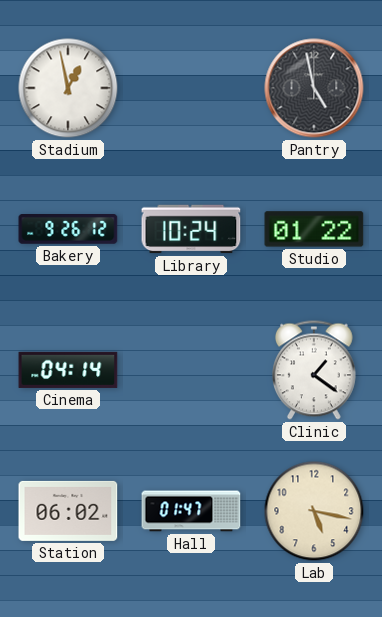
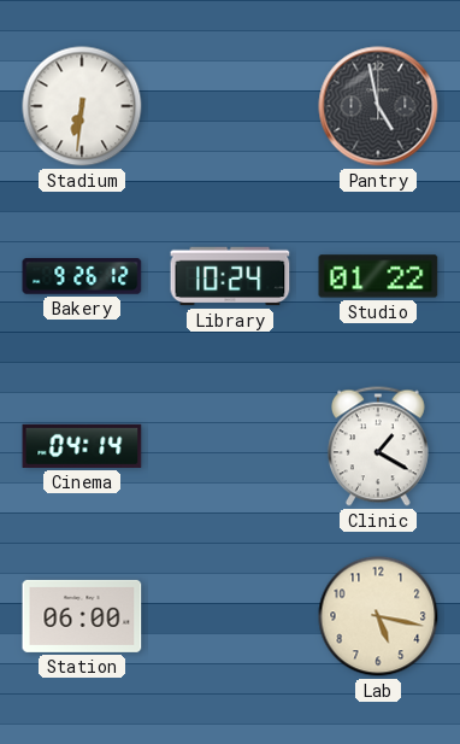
Stadium: 12:58 -> 6:31
Clinic: 1:21 -> 1:20
Station: 06:02 -> 06:00
Hall: 01:47 -> none
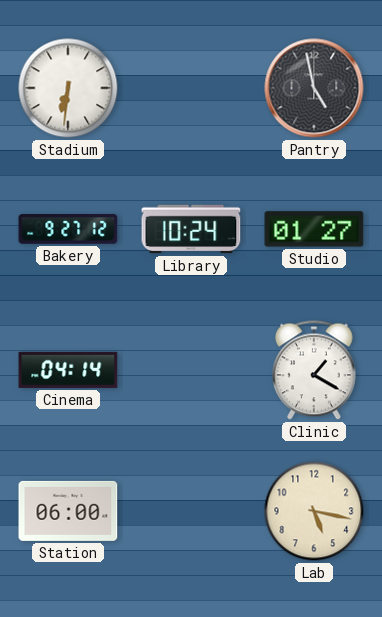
Bakery: 9:26 -> 9:27
Studio: 01:22 -> 01:27
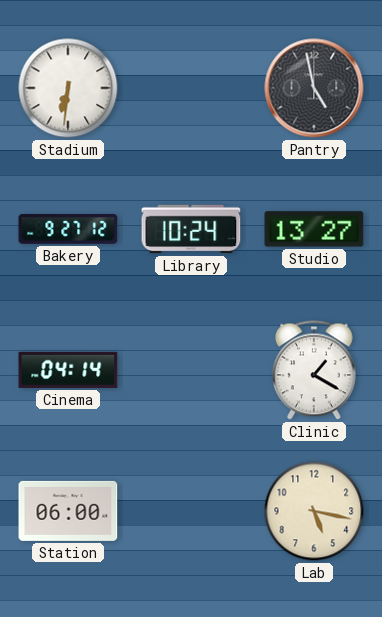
Studio: 01:27 -> 13:27
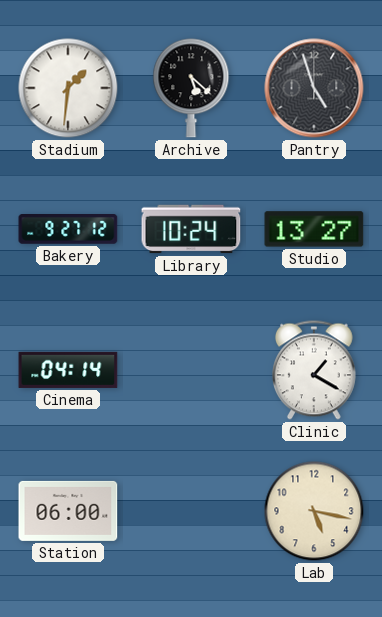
Stadium: 6:31 -> 1:31
Archive: none -> 5:22
Pantry: 4:58 -> 4:57
